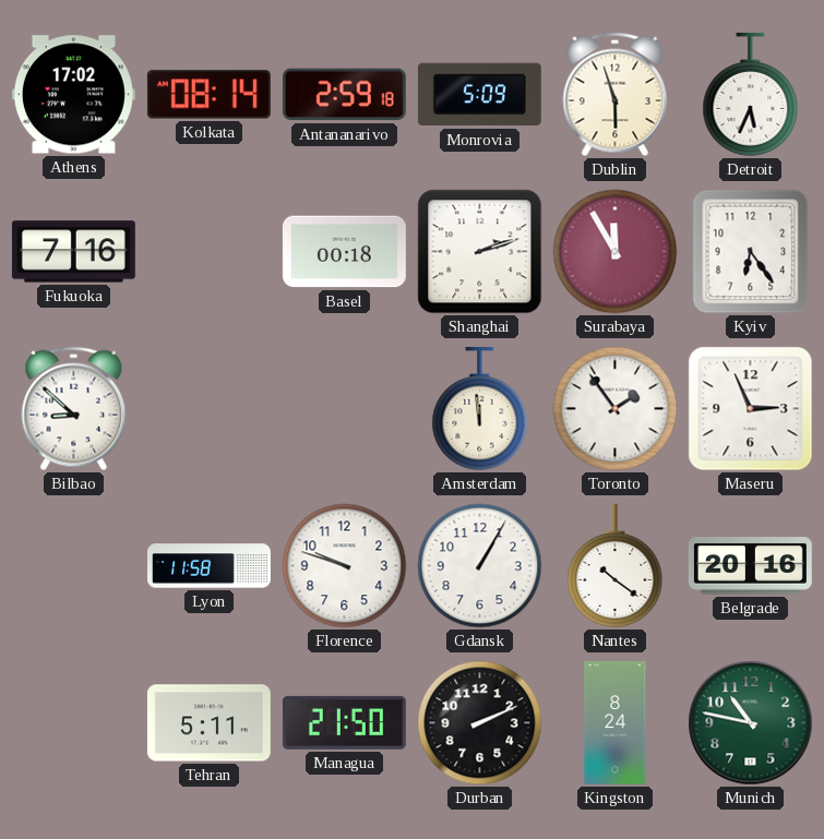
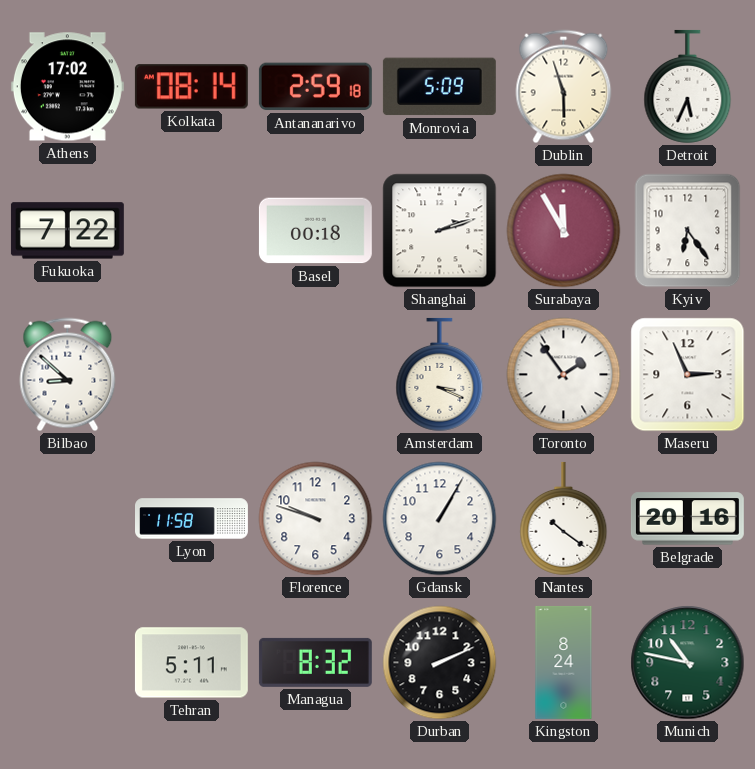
Fukuoka: 7:16 -> 7:22
Amsterdam: 11:59 -> 3:19
Managua: 21:50 -> 8:32
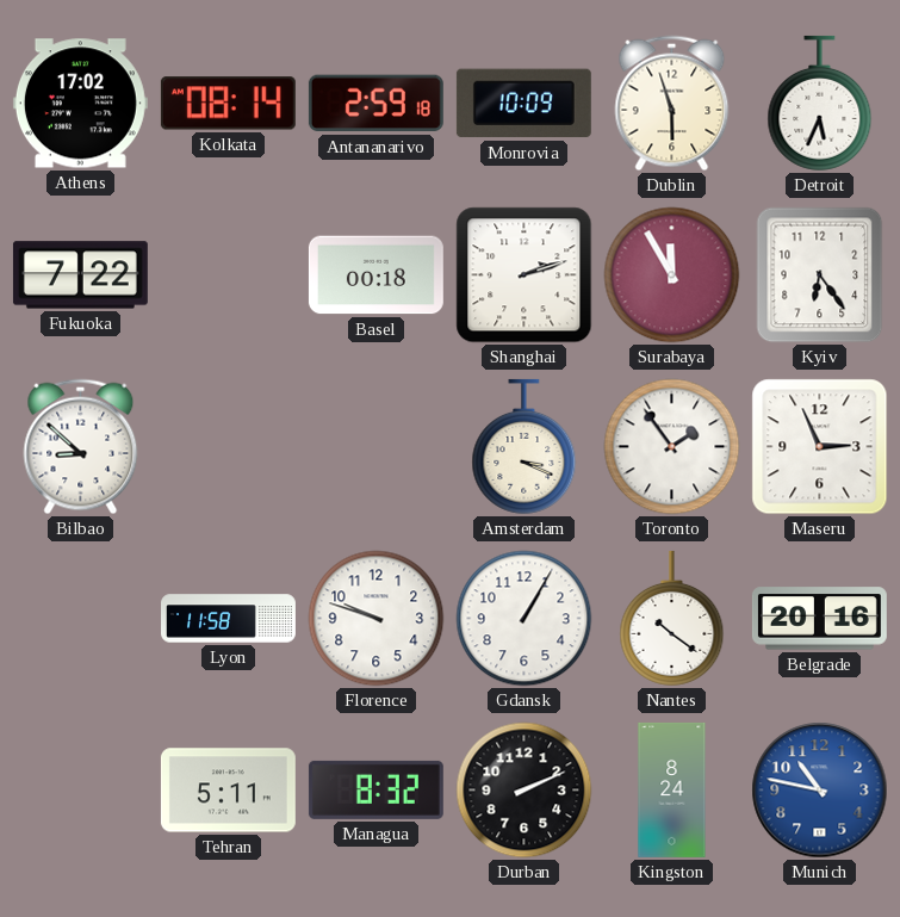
Monrovia: 5:09 -> 10:09
Munich dial: green -> blue
